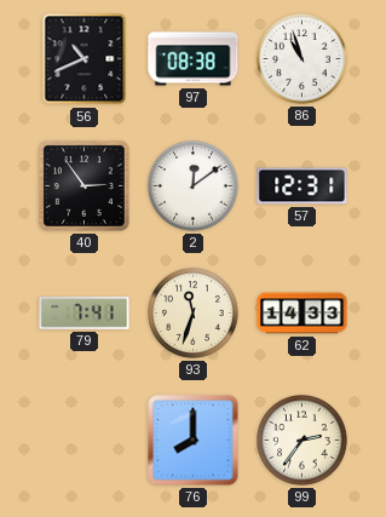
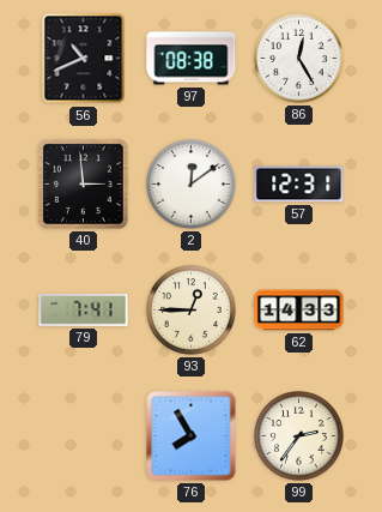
86: 10:57 -> 12:25
40: 2:54 -> 2:59
93: 11:33 -> 12:45
76: 8:00 -> 7:55
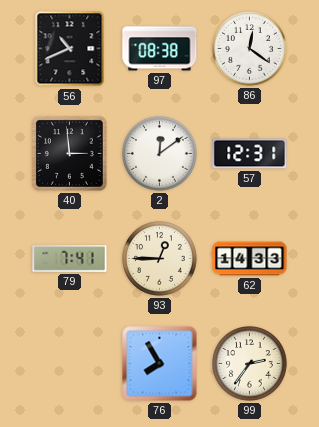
86: 12:25 -> 12:21
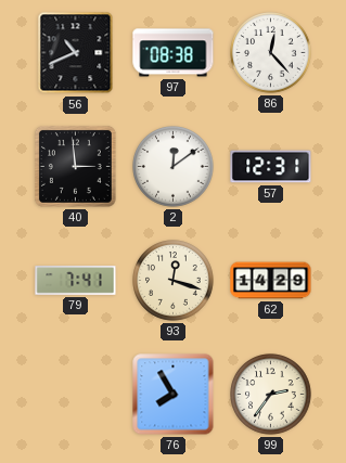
86: 12:21 -> 12:23
93: 12:45 -> 12:18
62: 14:33 -> 14:29
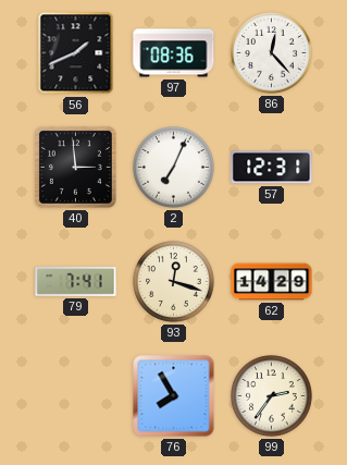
56: 10:41 -> 1:41
97: 08:38 -> 08:36
2: 12:09 -> 7:04
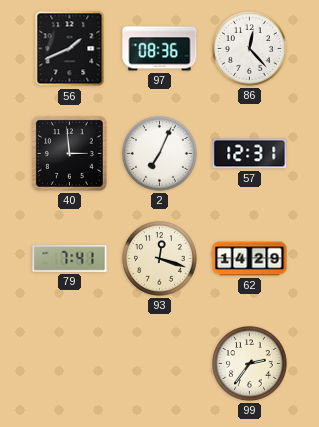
76: 7:55 -> none
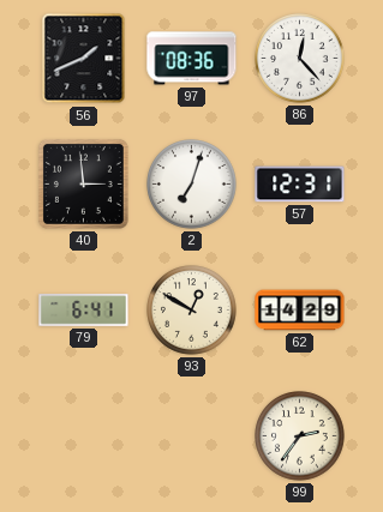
2: 7:04 -> 7:03
79: 7:41 -> 6:41
93: 12:18 -> 12:50
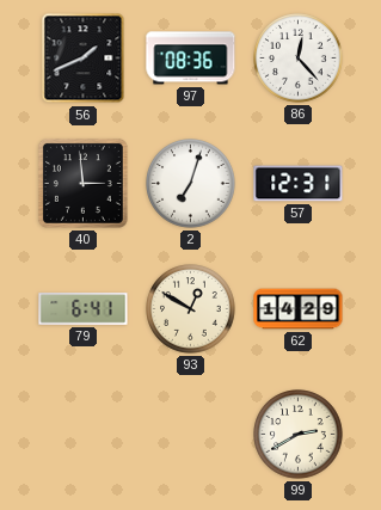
99: 2:36 -> 2:40
